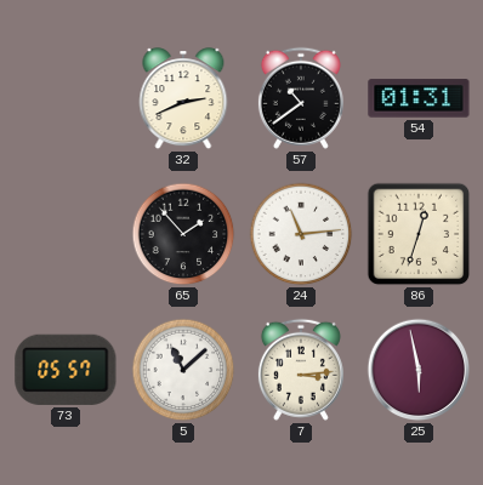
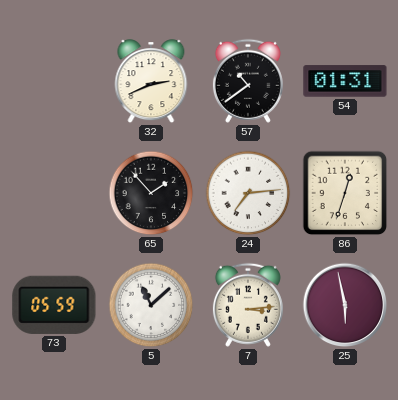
24: 11:14 -> 7:14
73: 05:57 -> 05:59
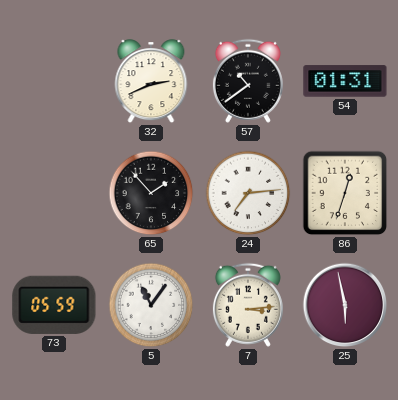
5: 11:08 -> 11:06
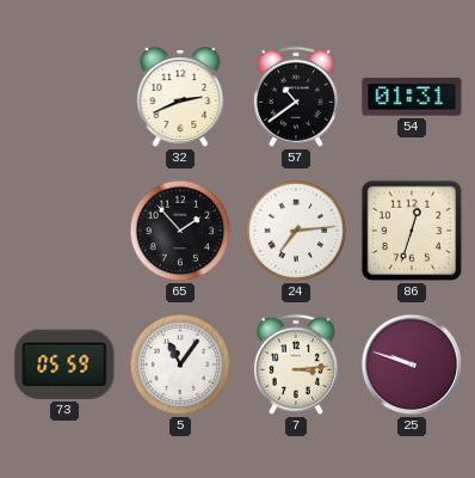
25: 5:58 -> 9:48
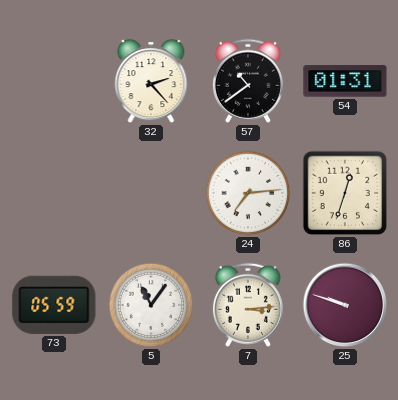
32: 2:41 -> 2:23
65: 1:53 -> none
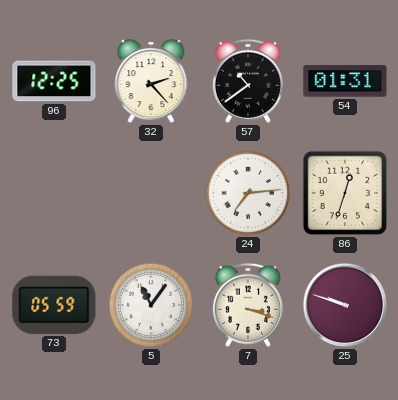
96: none -> 12:25
7: 3:14 -> 3:18
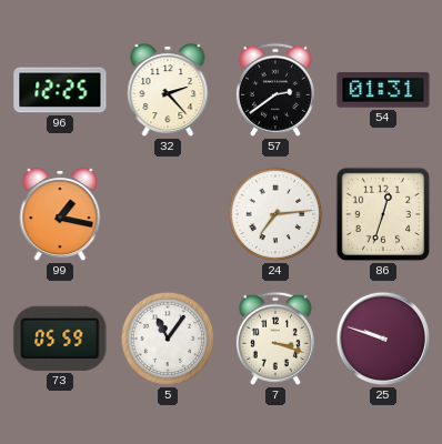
57: 10:39 -> 2:39
99: none -> 1:17
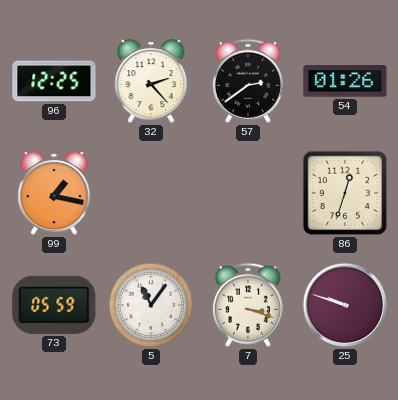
54: 01:31 -> 01:26
24: 7:14 -> none
